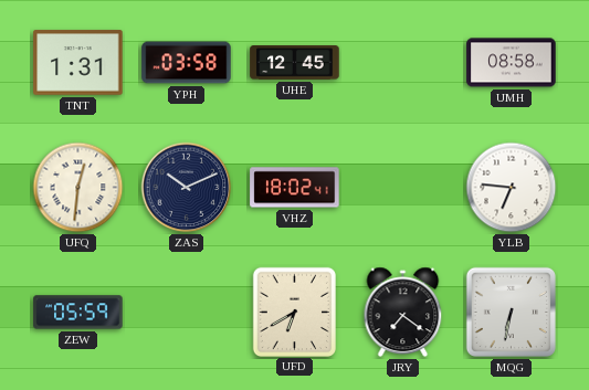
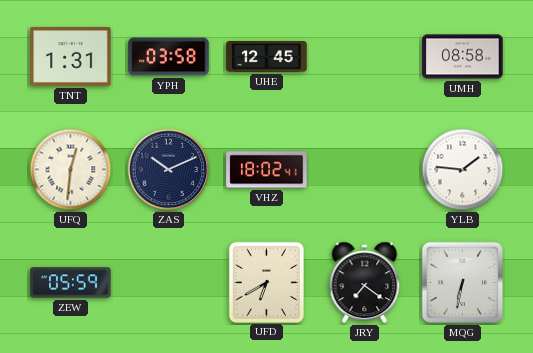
YLB: 6:46 -> 1:46
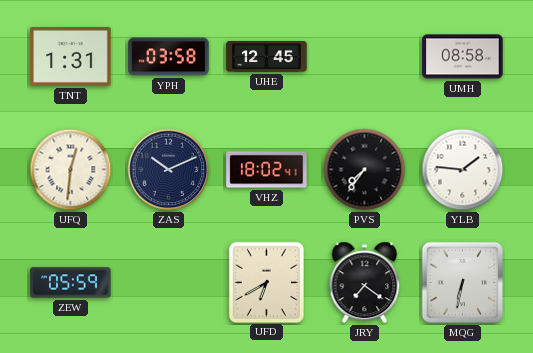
PVS: none -> 7:36
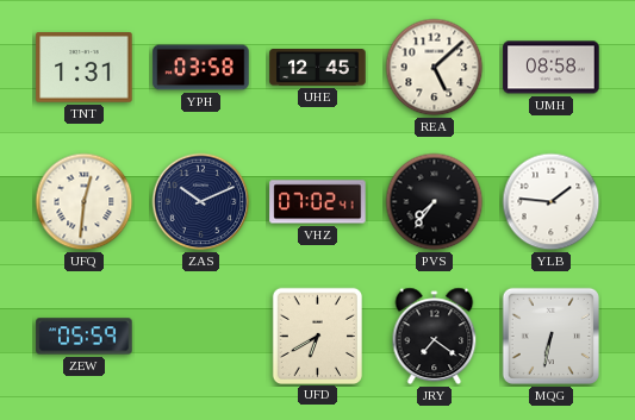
REA: none -> 5:08
VHZ: 18:02 -> 07:02
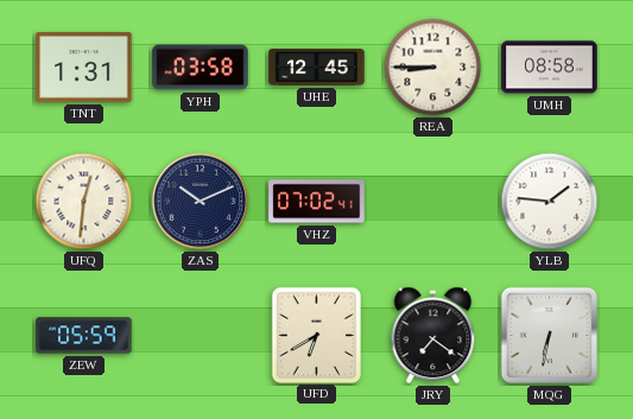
REA: 5:08 -> 8:45
PVS: 7:36 -> none
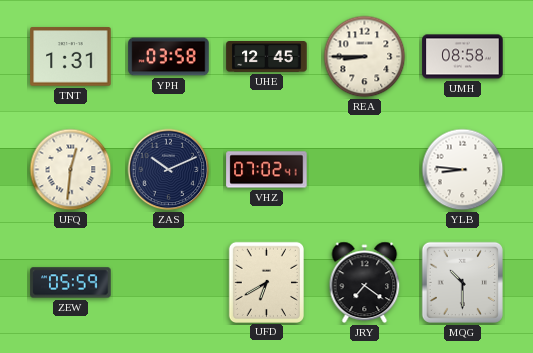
YLB: 1:46 -> 8:46
MQG: 6:32 -> 10:30
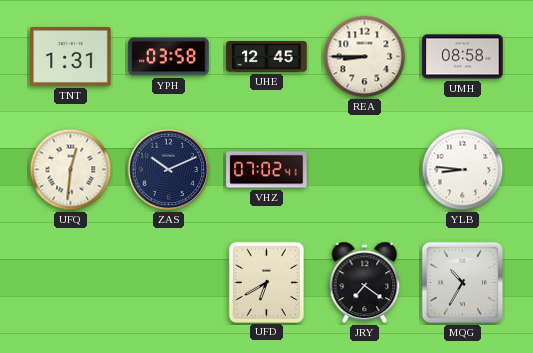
ZEW: 05:59 -> none
MQG: 10:30 -> 10:35
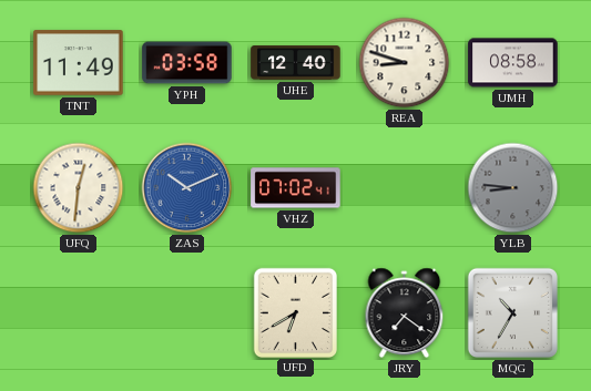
TNT: 1:31 -> 11:49
UHE: 12:45 -> 12:40
REA: 8:45 -> 8:48
ZAS dial: navy -> blue
YLB dial: white -> grey
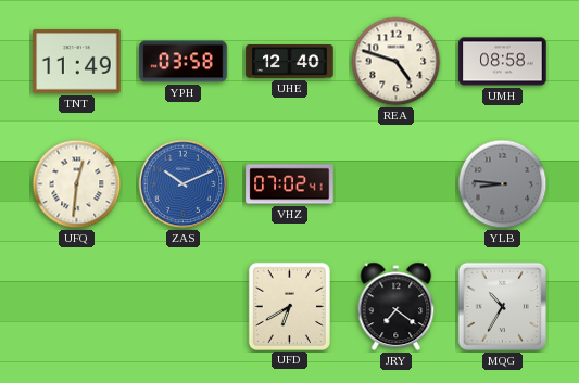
REA: 8:48 -> 4:48
